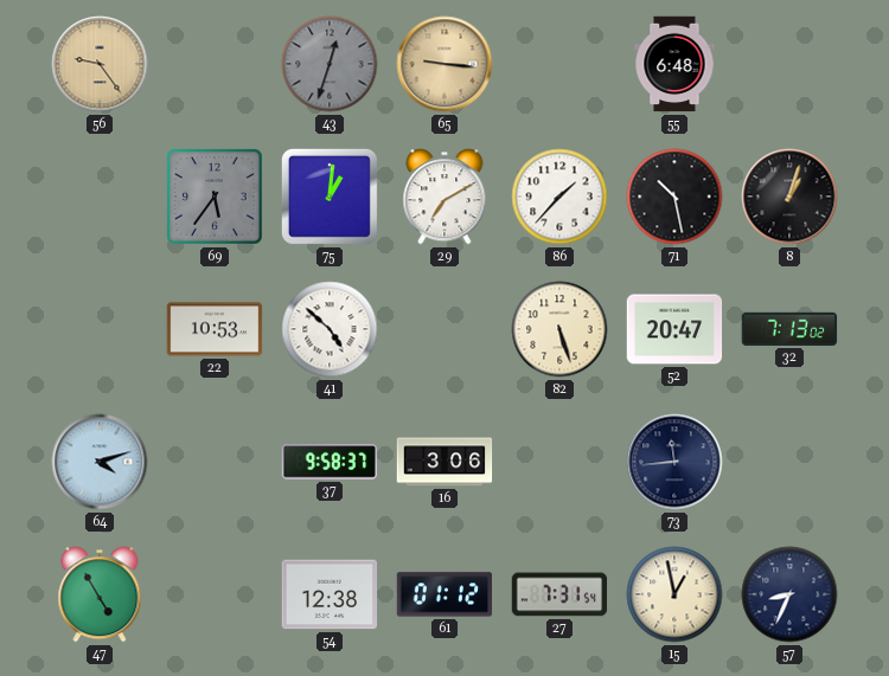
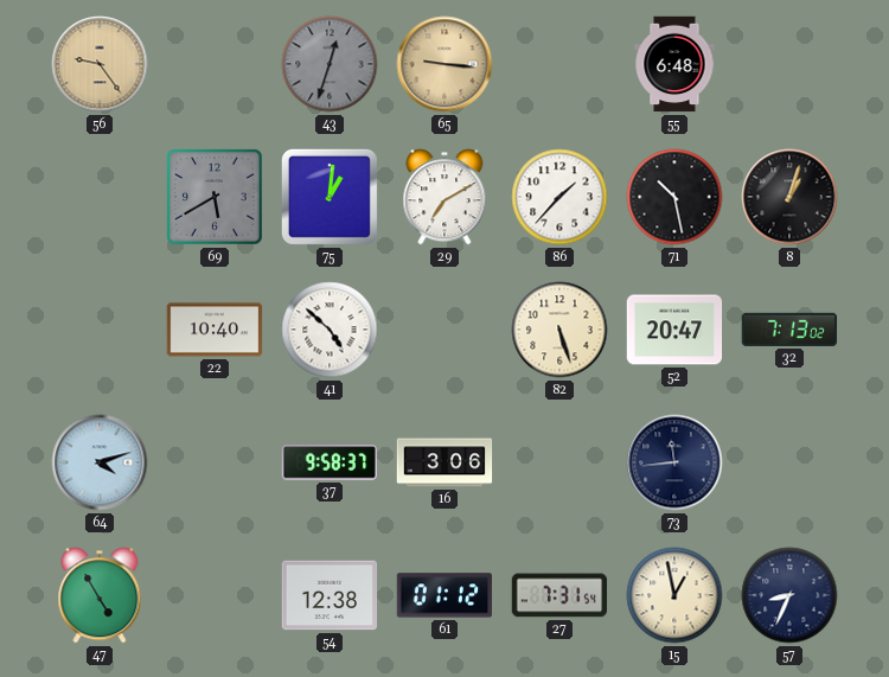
69: 5:36 -> 5:40
22: 10:53 -> 10:40
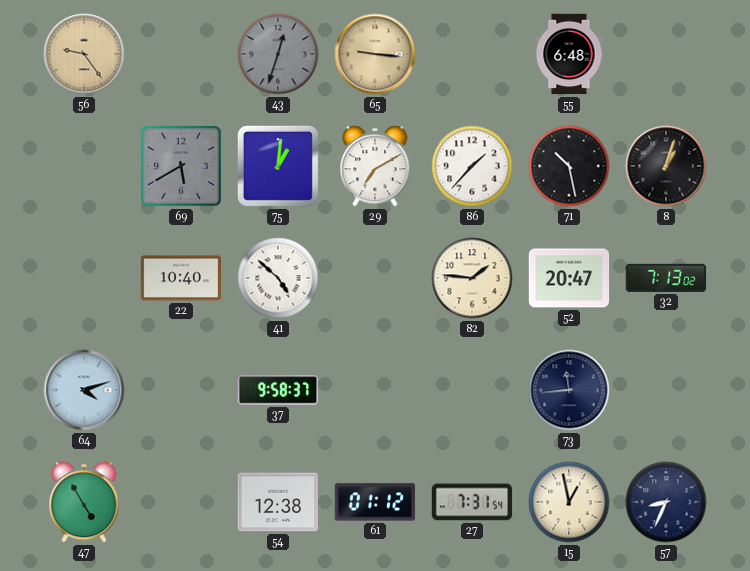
82: 5:27 -> 1:46
16: 3:06 -> none
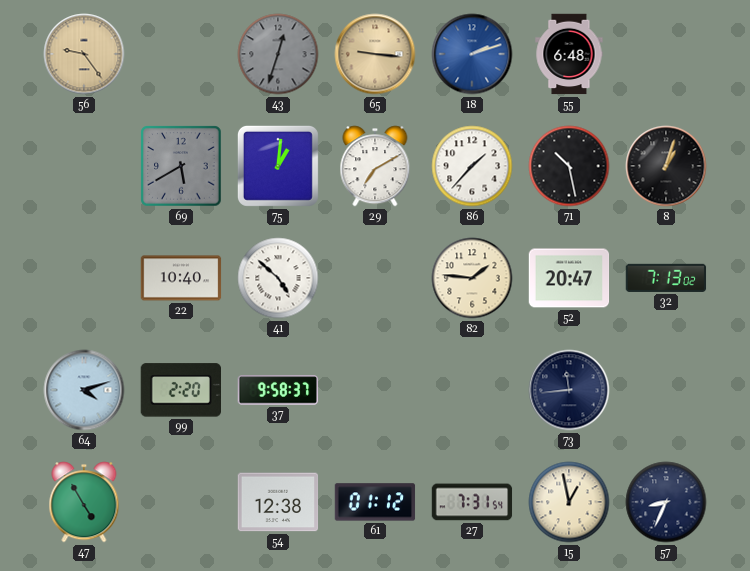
18: none -> 2:12
99: none -> 2:20
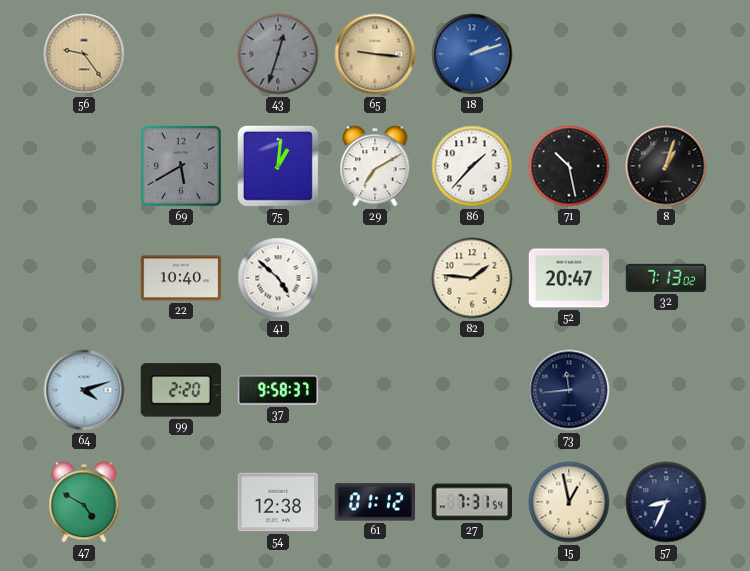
55: 6:48 -> none
47: 4:55 -> 4:50
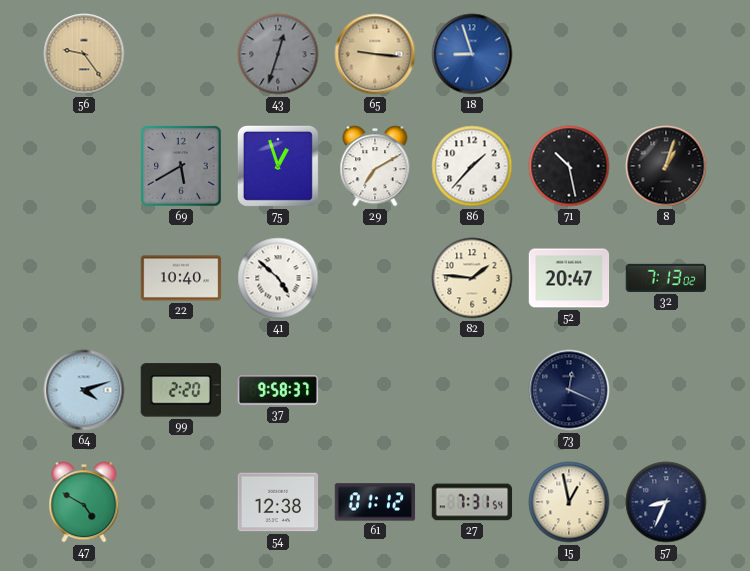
18: 2:12 -> 8:57
75: 1:01 -> 12:57
73: 11:44 -> 12:19
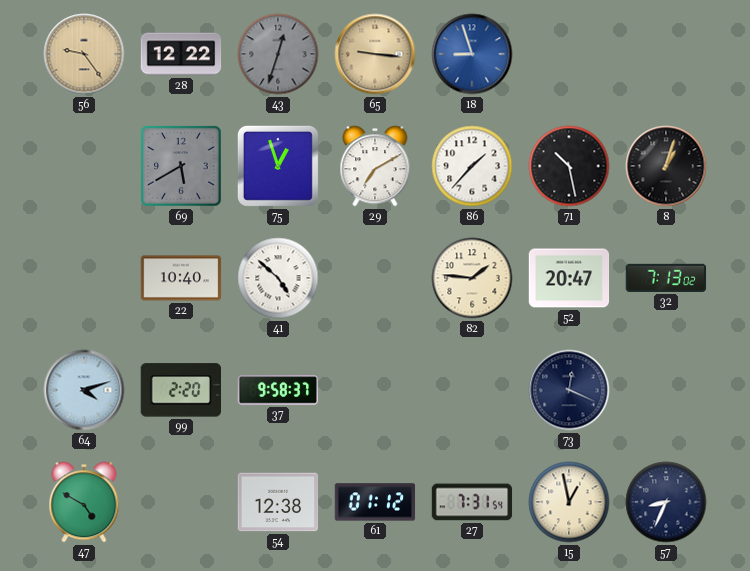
28: none -> 12:22
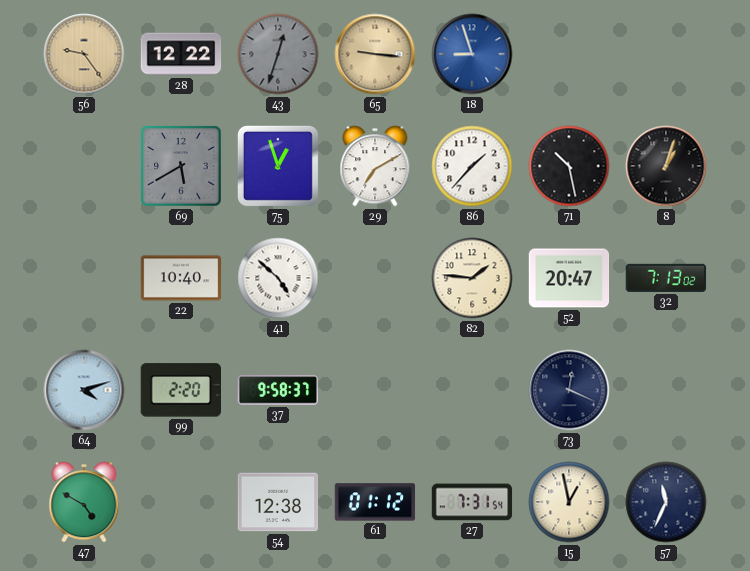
57: 8:34 -> 11:34
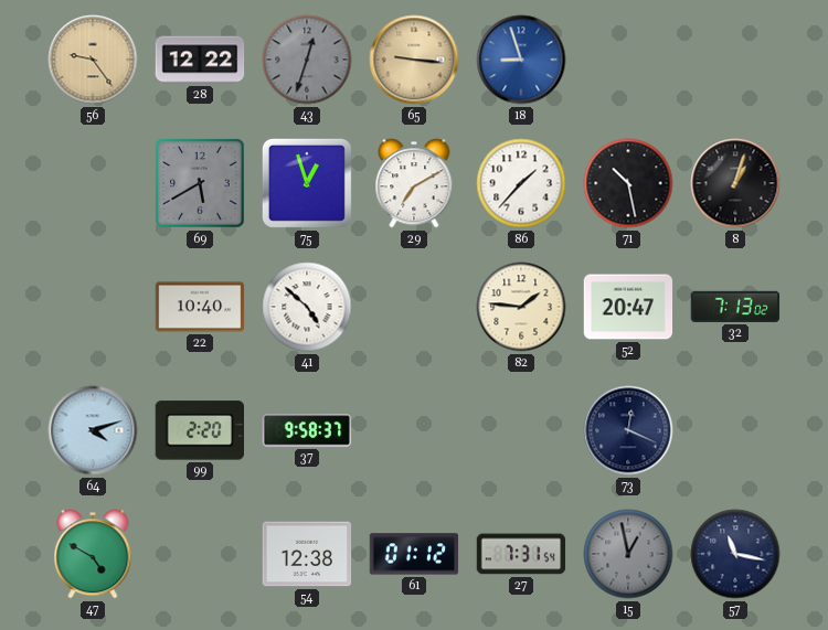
15 dial: cream -> grey
57: 11:34 -> 11:17
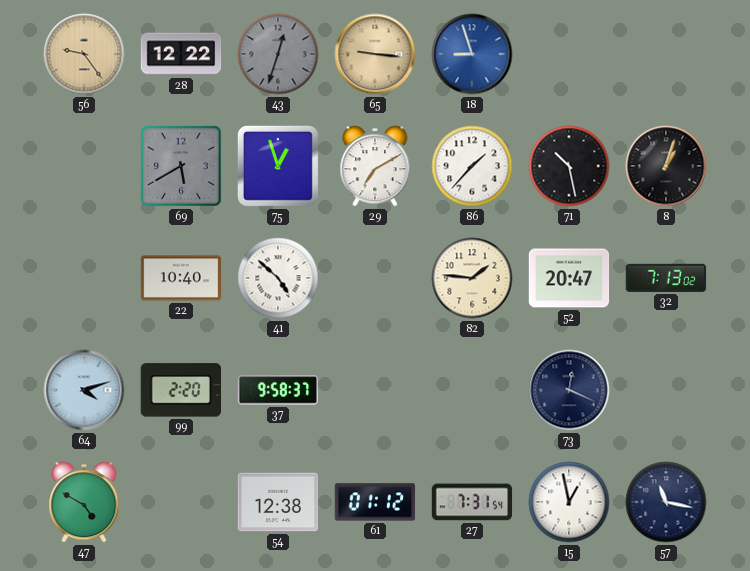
15 dial: grey -> white
